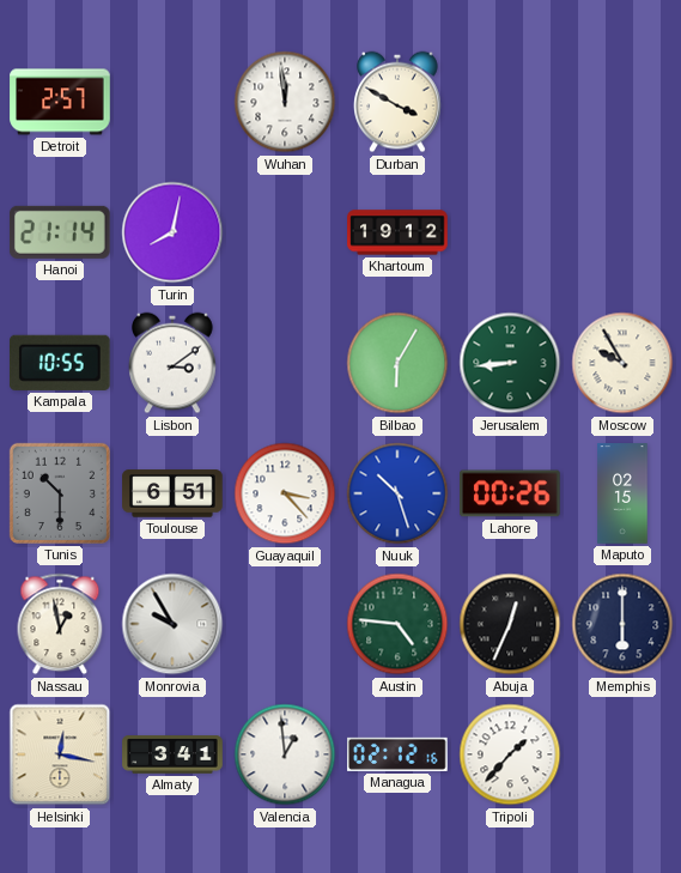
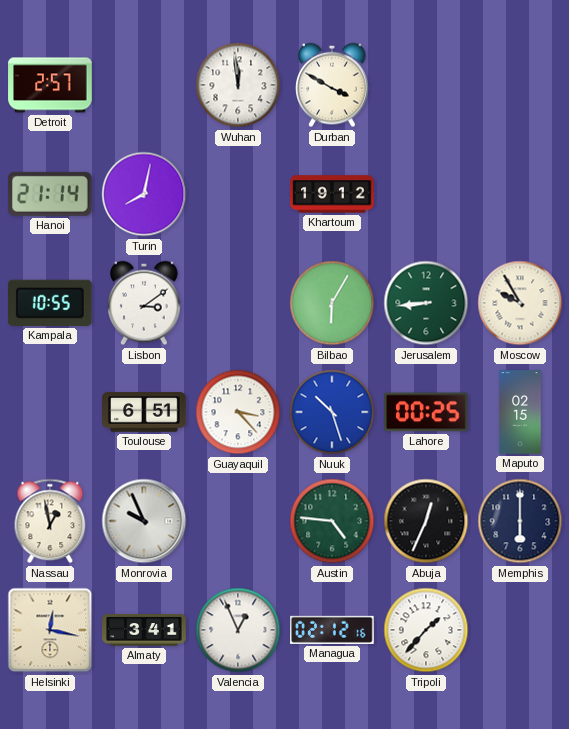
Tunis: 10:30 -> none
Lahore: 00:26 -> 00:25
Monrovia: 9:55 -> 9:56
Valencia: 12:59 -> 12:56
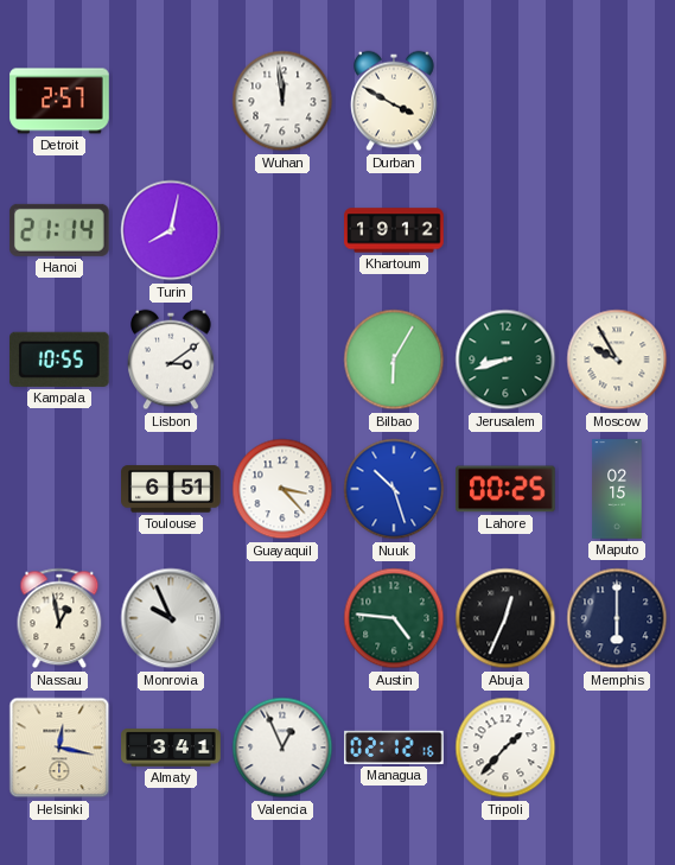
Jerusalem: 8:44 -> 8:42
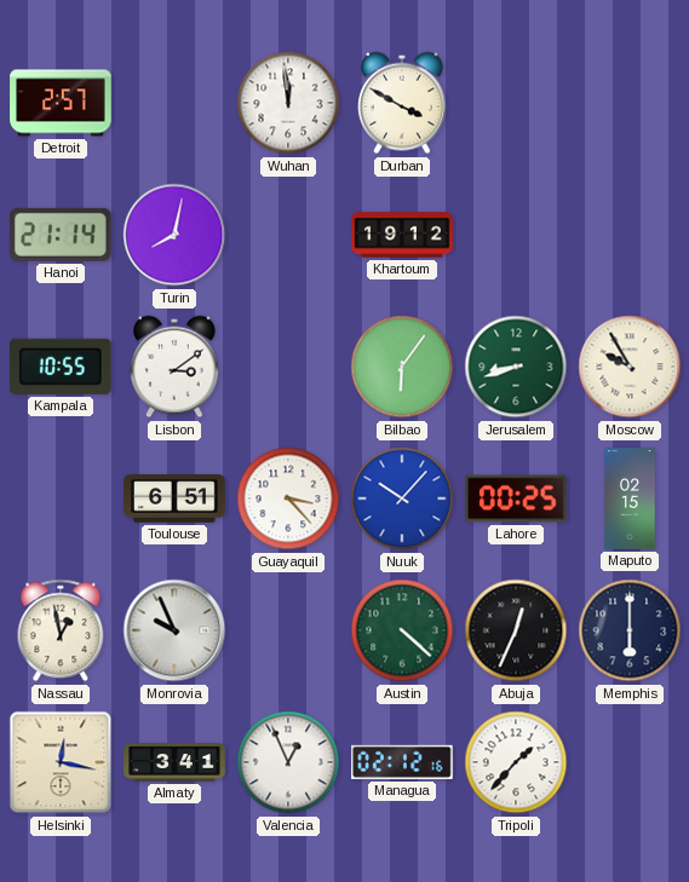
Bilbao: 6:05 -> 6:06
Nuuk: 10:27 -> 10:07
Austin: 4:46 -> 4:22
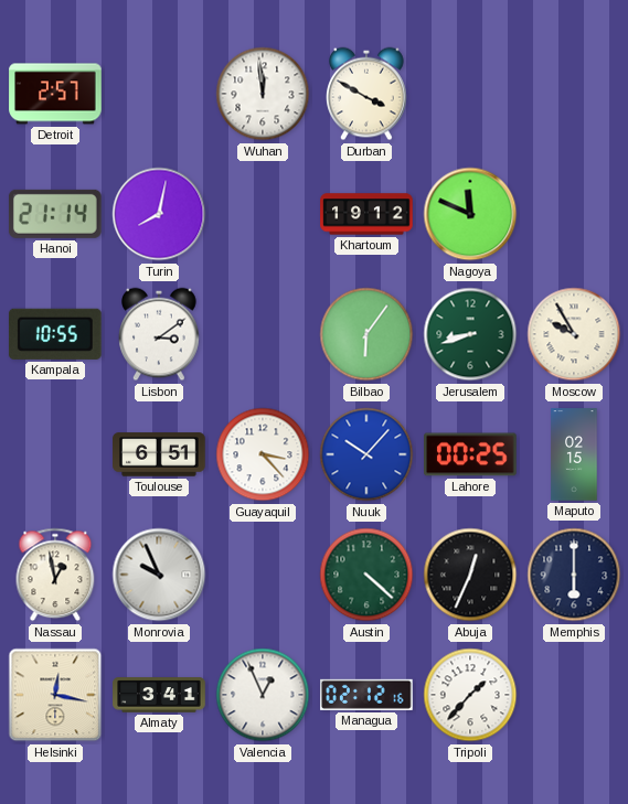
Nagoya: none -> 11:49
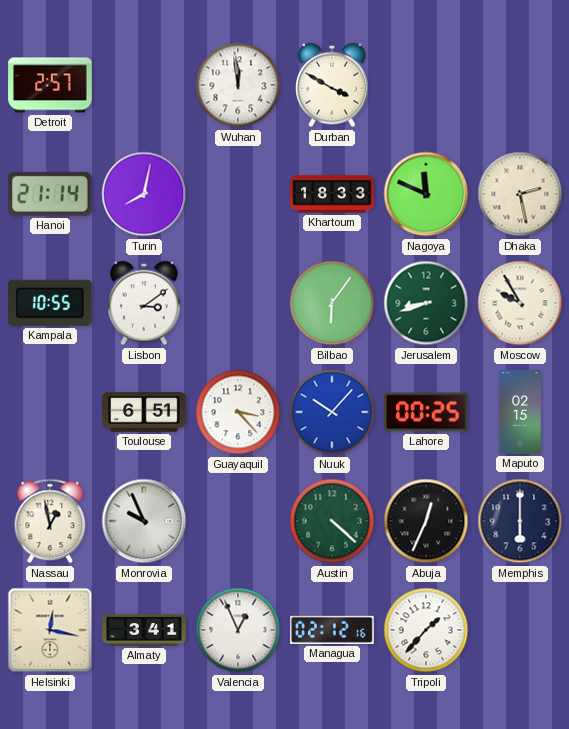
Khartoum: 19:12 -> 18:33
Dhaka: none -> 2:28
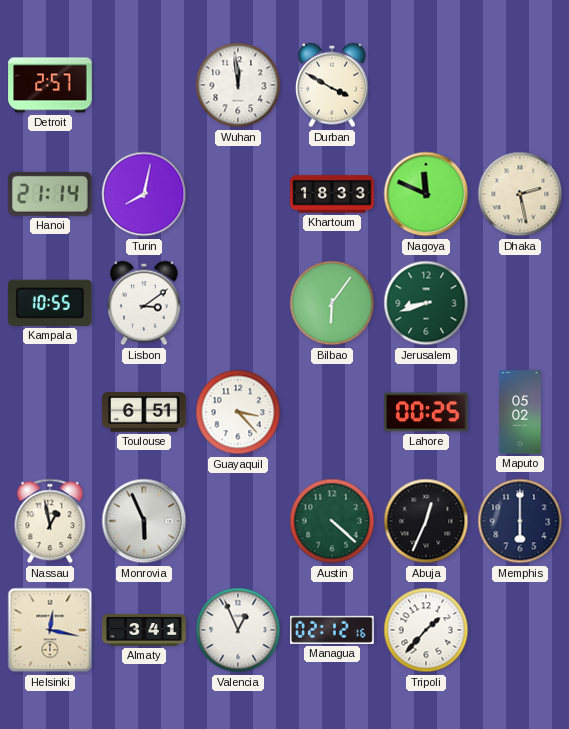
Moscow: 9:55 -> none
Nuuk: 10:07 -> none
Maputo: 02:15 -> 05:02
Monrovia: 9:56 -> 5:56
